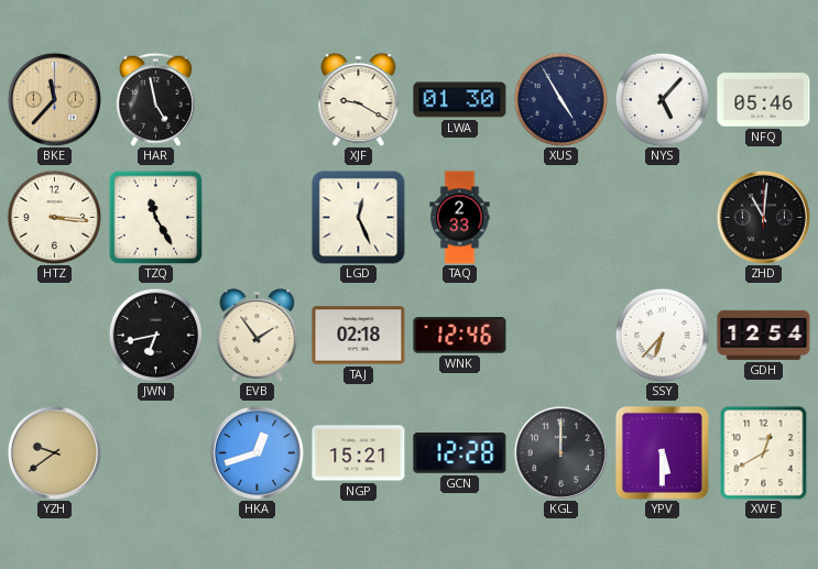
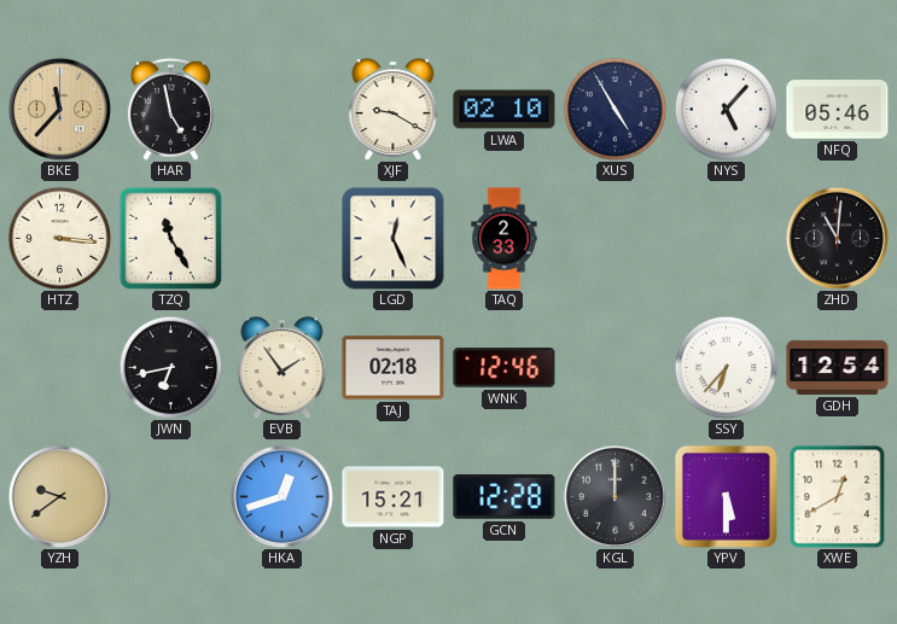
LWA: 01:30 -> 02:10
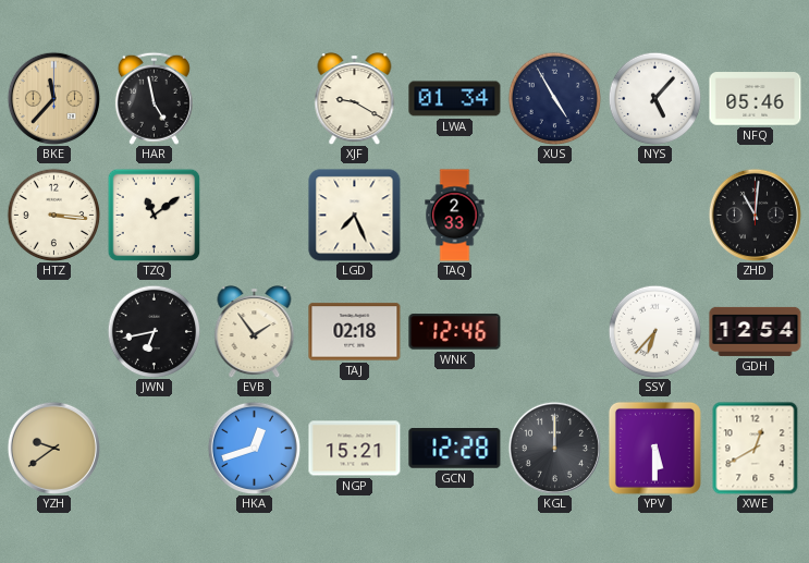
LWA: 02:10 -> 01:34
TZQ: 11:25 -> 11:09
LGD: 12:26 -> 7:26
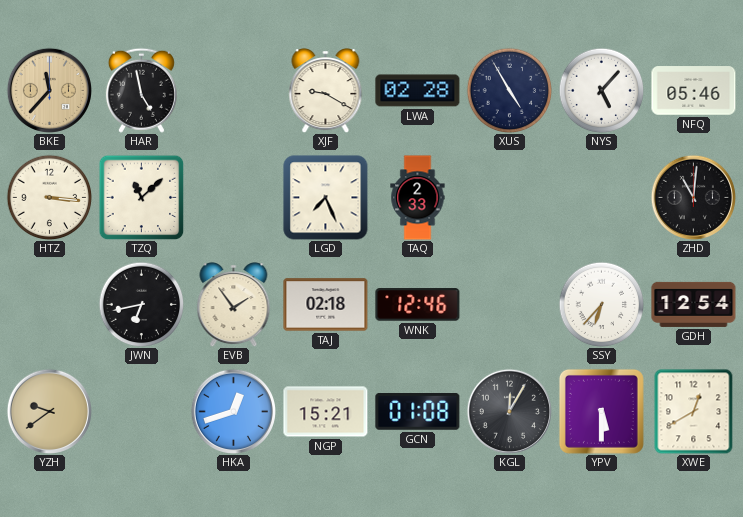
LWA: 01:34 -> 02:28
TZQ: 11:09 -> 11:08
GCN: 12:28 -> 01:08
KGL: 12:00 -> 12:05
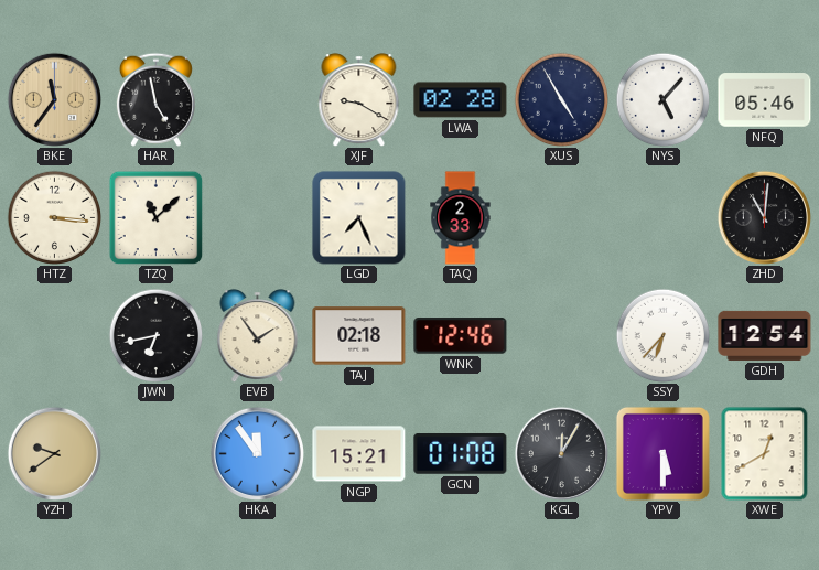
BKE: 11:37 -> 11:36
HKA: 12:42 -> 11:54
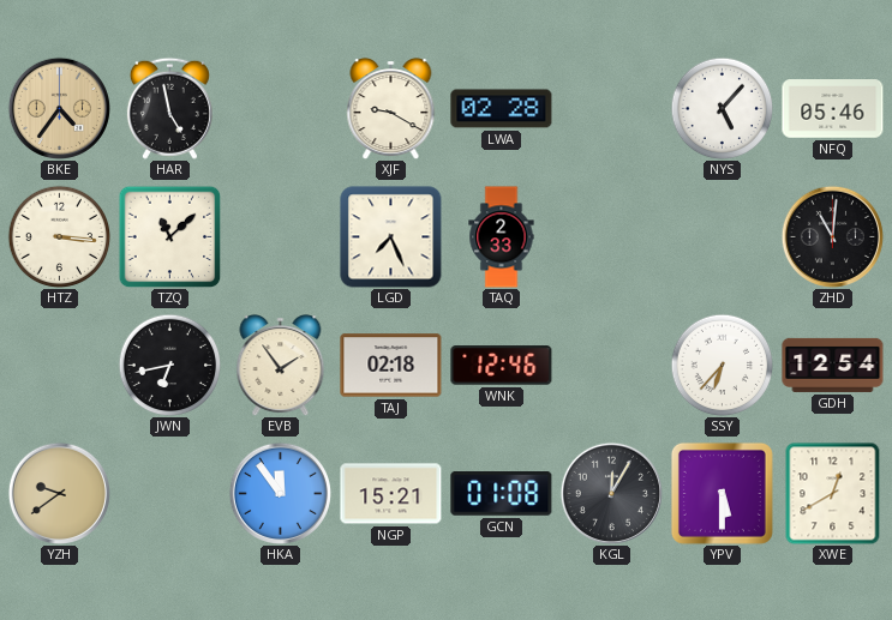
BKE: 11:36 -> 4:36
XUS: 4:55 -> none
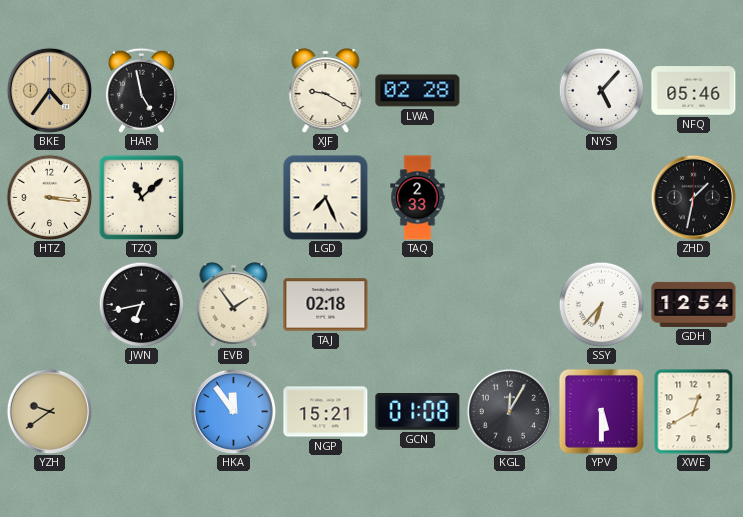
ZHD: 11:01 -> 1:32
WNK: 12:46 -> none
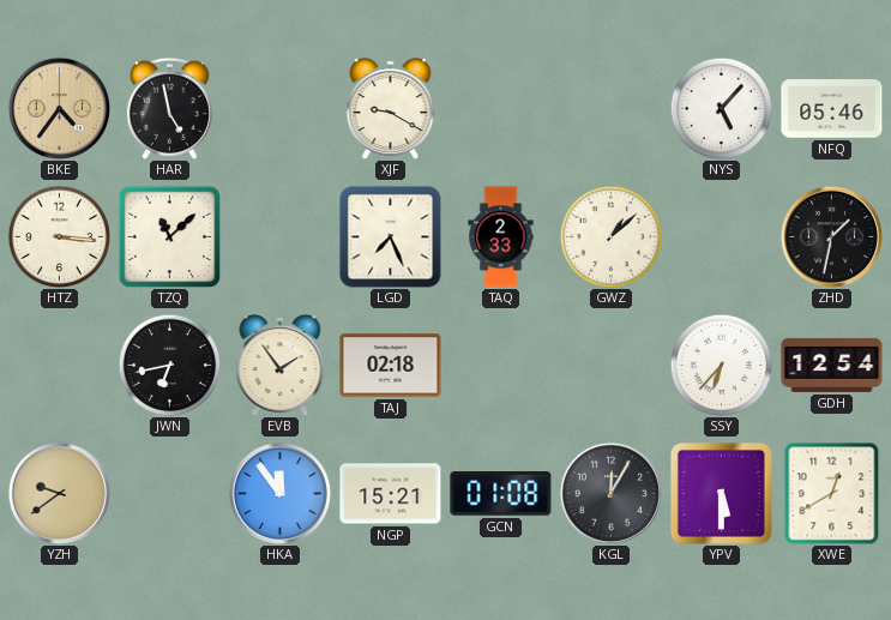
LWA: 02:28 -> none
GWZ: none -> 1:08
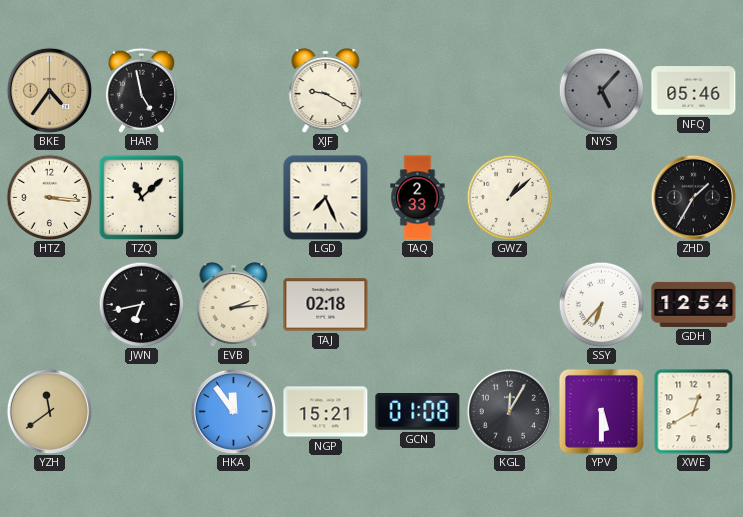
NYS dial: white -> grey
ZHD: 1:32 -> 1:35
EVB: 1:54 -> 2:14
YZH: 9:39 -> 11:39
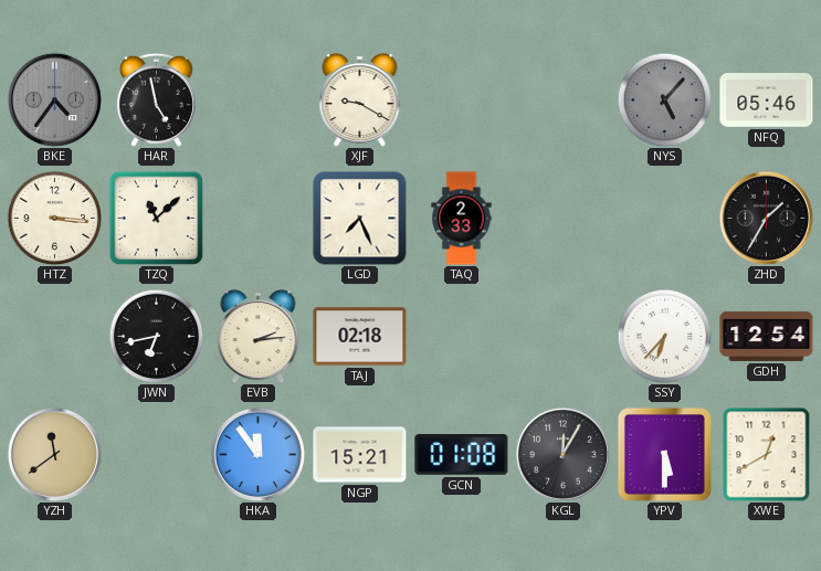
BKE dial: champagne -> grey
GWZ: 1:08 -> none
